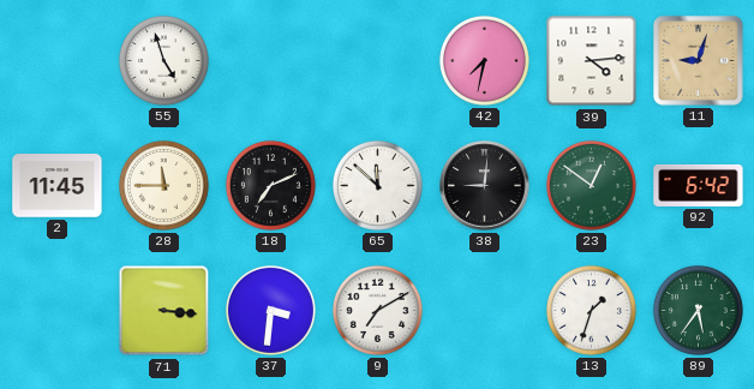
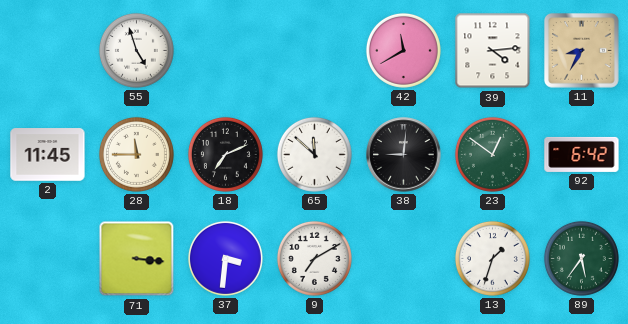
42: 7:32 -> 11:40
11: 9:03 -> 8:35
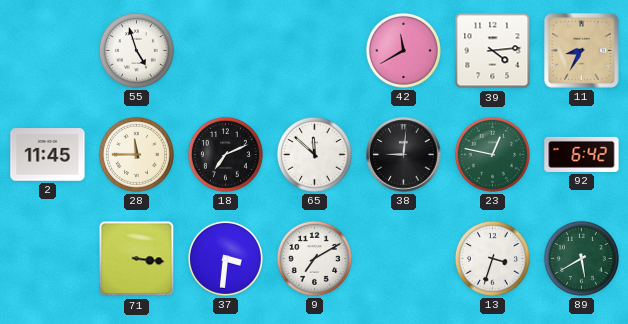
23: 12:51 -> 12:47
13: 1:33 -> 3:33
89: 5:36 -> 5:40
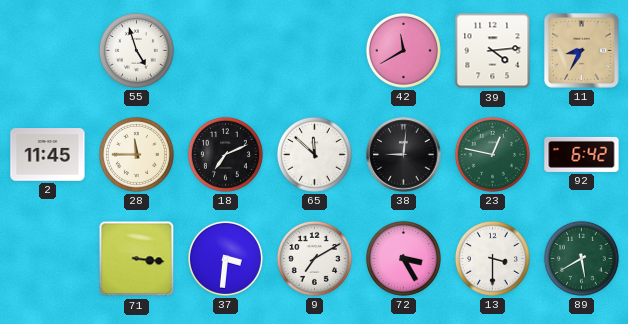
72: none -> 3:25
13: 3:33 -> 3:30
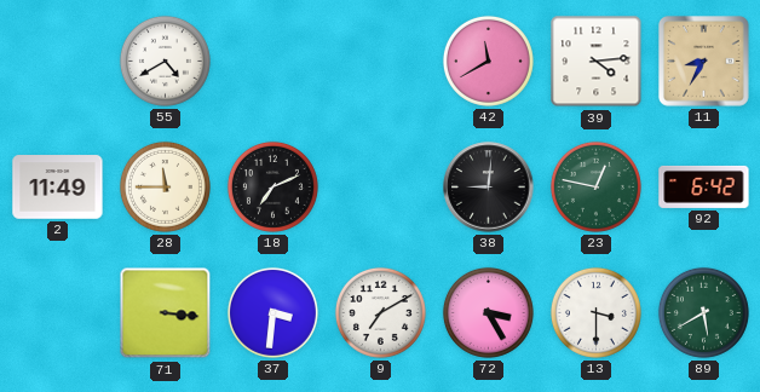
55: 4:57 -> 4:40
2: 11:45 -> 11:49
65: 11:52 -> none
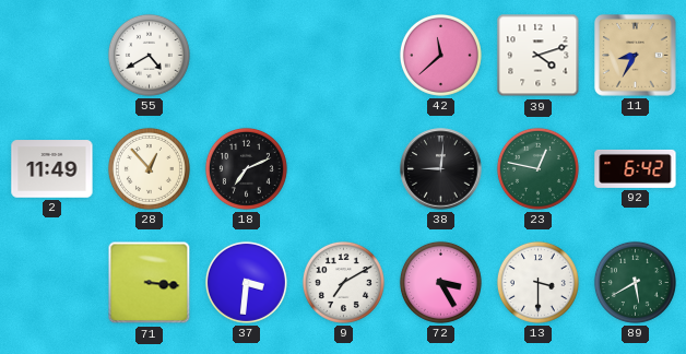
42: 11:40 -> 11:38
39: 4:14 -> 4:12
28: 11:45 -> 12:53
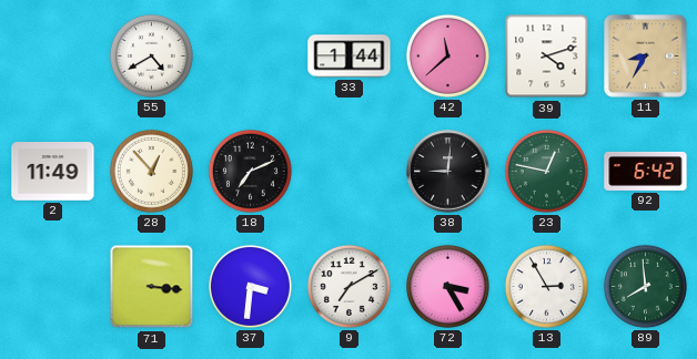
33: none -> 1:44
13: 3:30 -> 2:55
89: 5:40 -> 7:59
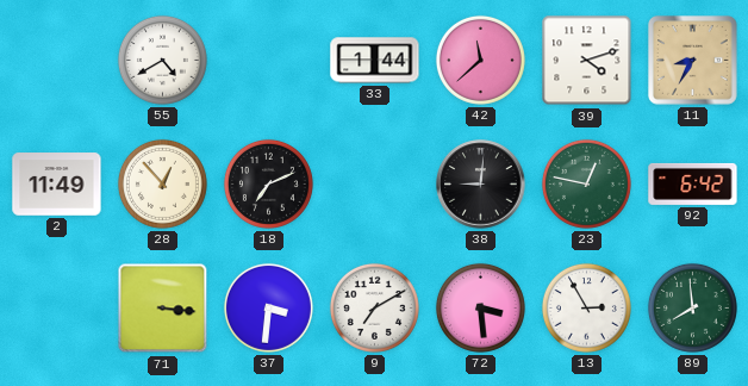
72: 3:25 -> 3:29
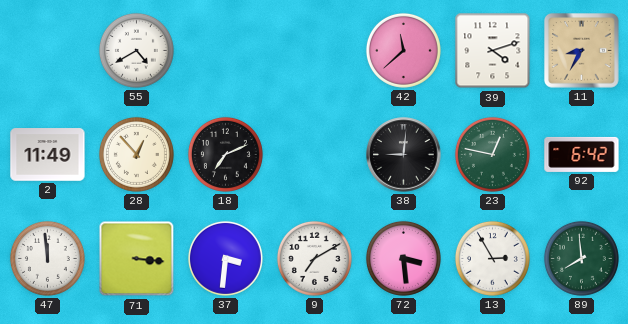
33: 1:44 -> none
47: none -> 11:59
